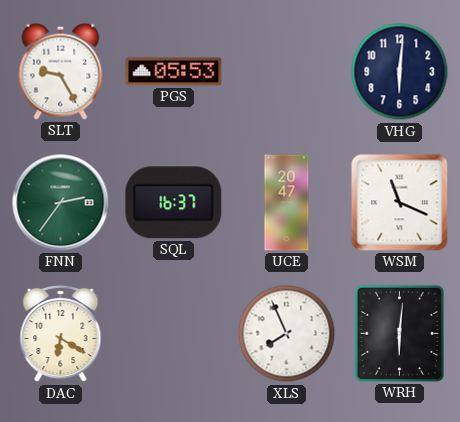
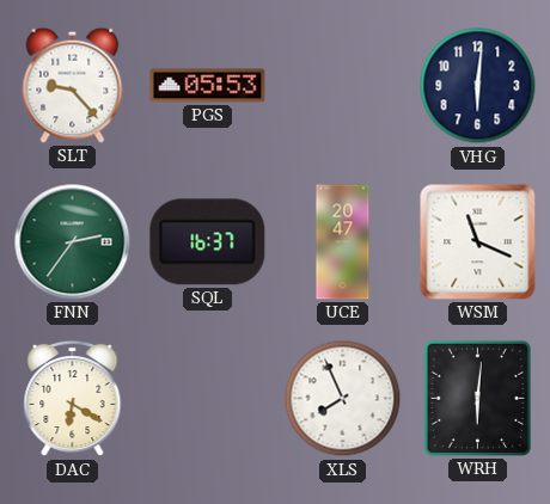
SLT: 9:25 -> 9:23
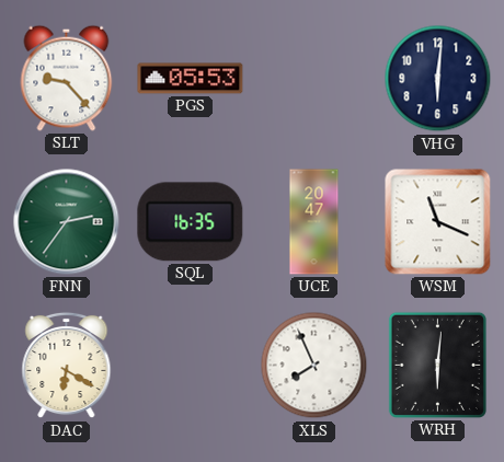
SQL: 16:37 -> 16:35
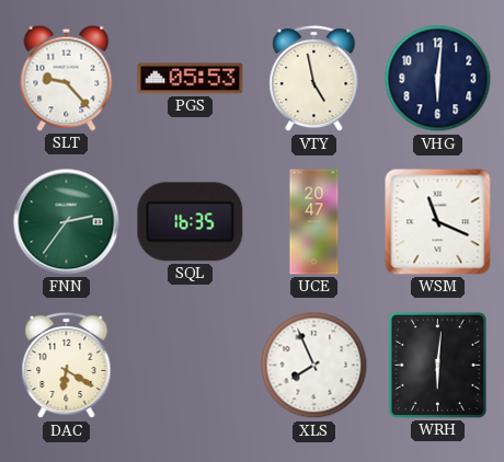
VTY: none -> 4:58
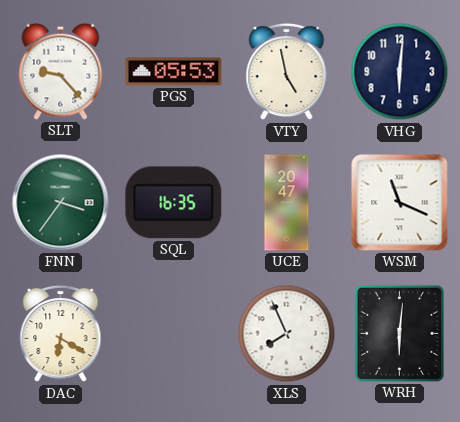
FNN: 2:36 -> 3:36
